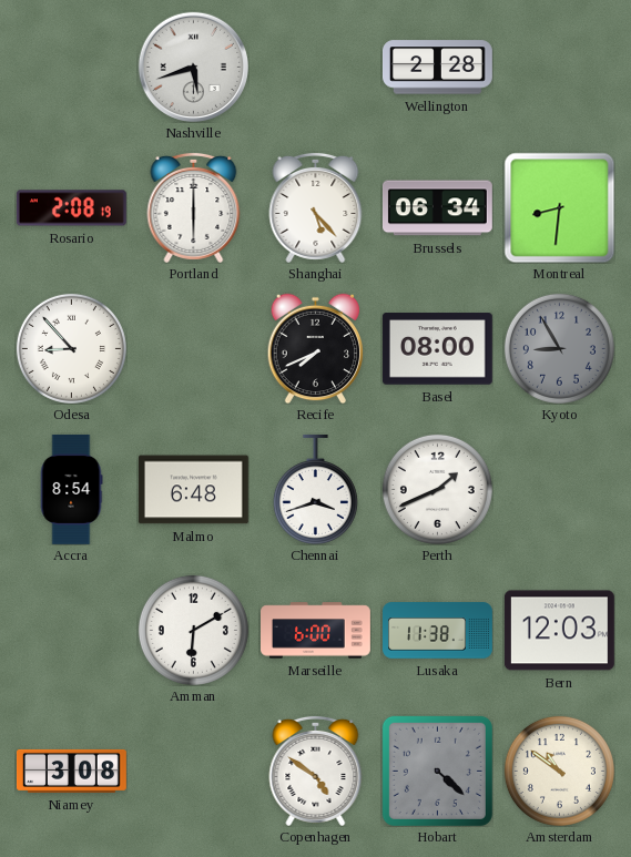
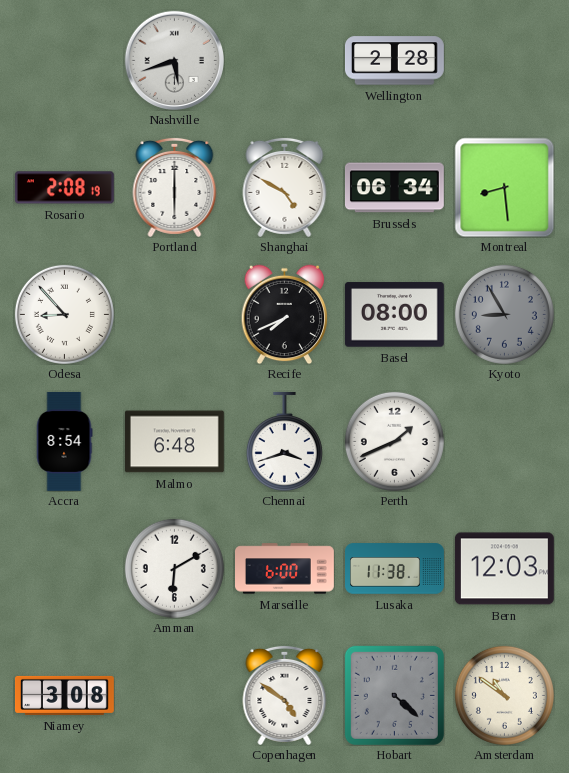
Shanghai: 5:23 -> 4:50
Montreal: 8:31 -> 8:29
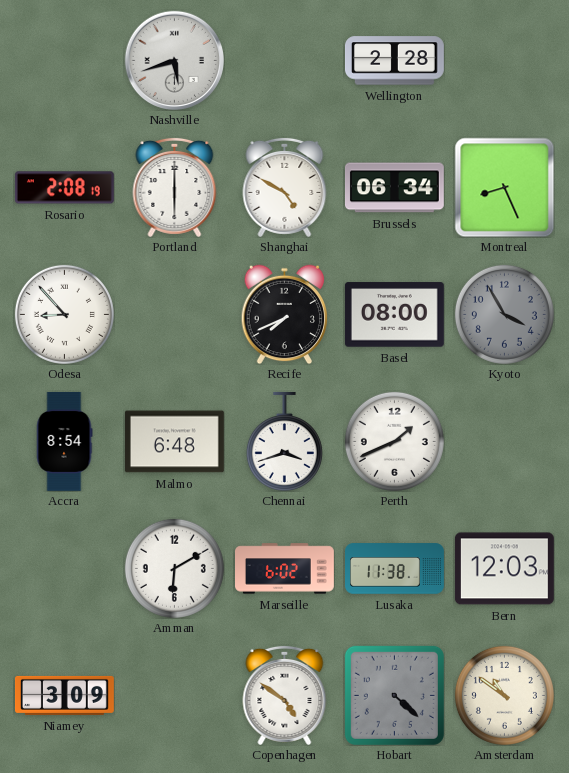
Montreal: 8:29 -> 8:26
Kyoto: 8:55 -> 3:55
Marseille: 6:00 -> 6:02
Niamey: 3:08 -> 3:09
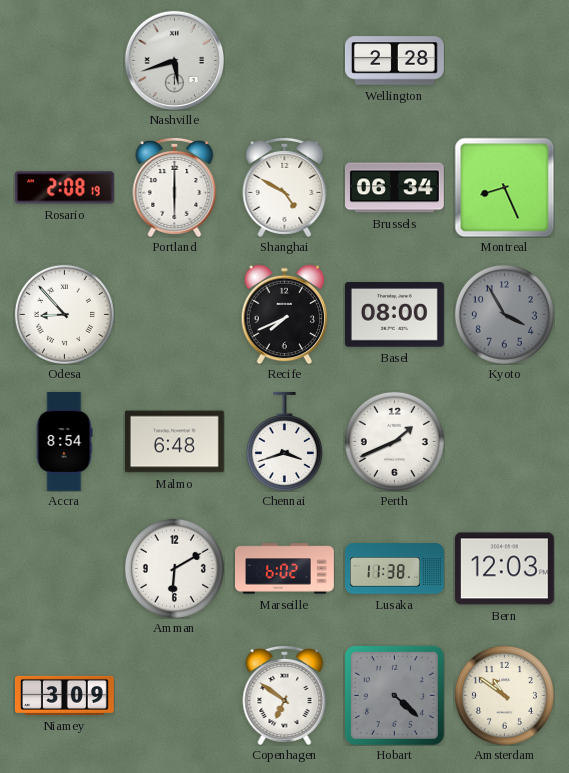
Copenhagen: 4:51 -> 6:51
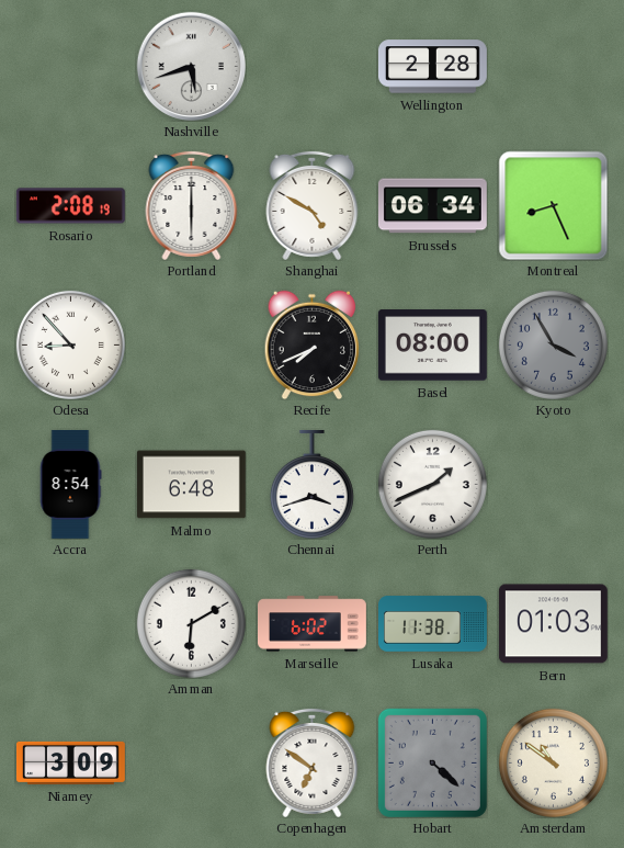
Bern: 12:03 -> 01:03
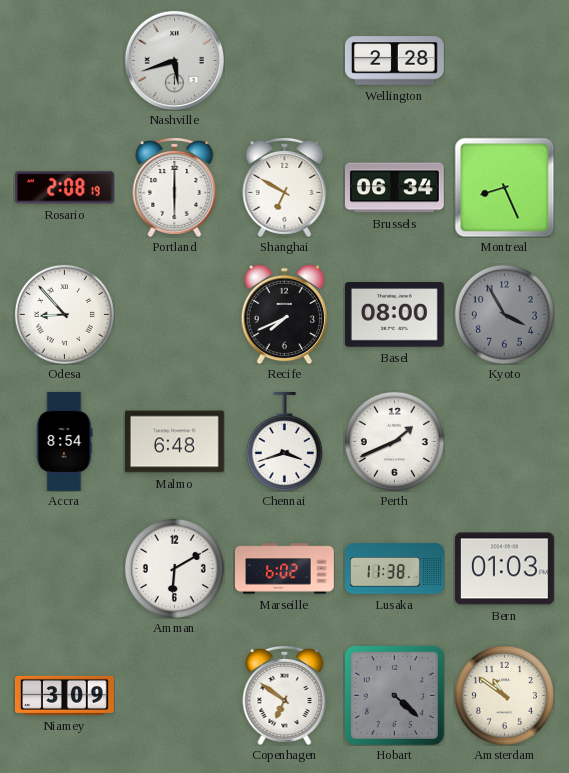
Shanghai: 4:50 -> 6:50
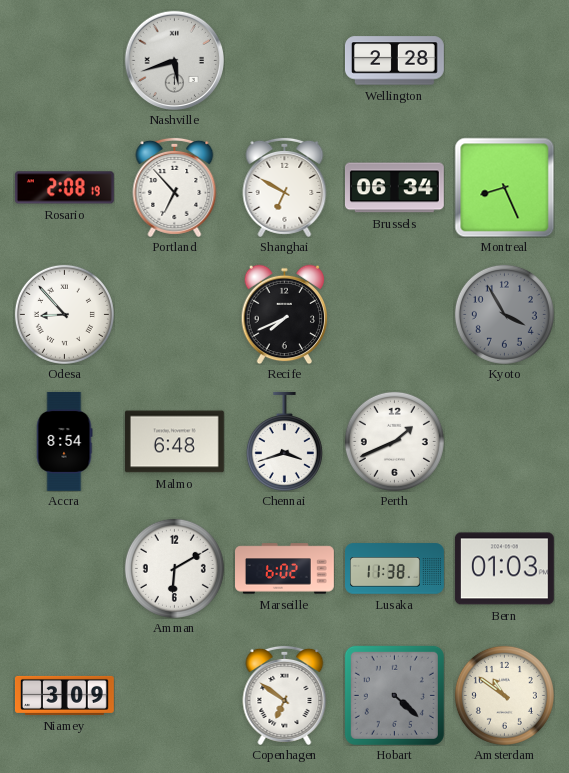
Portland: 6:00 -> 6:53
Basel: 08:00 -> none
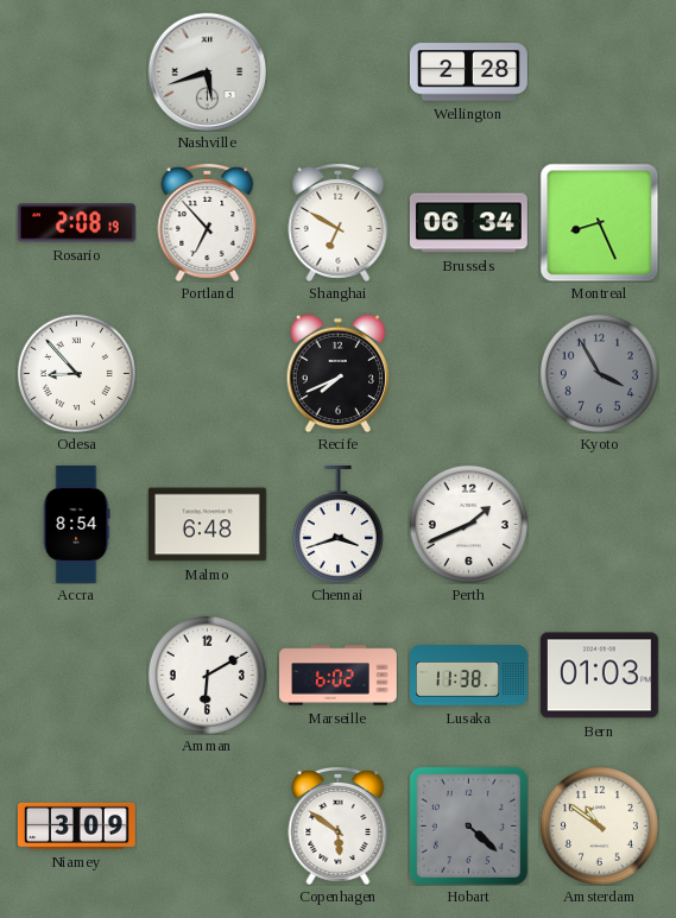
Copenhagen: 6:51 -> 5:51
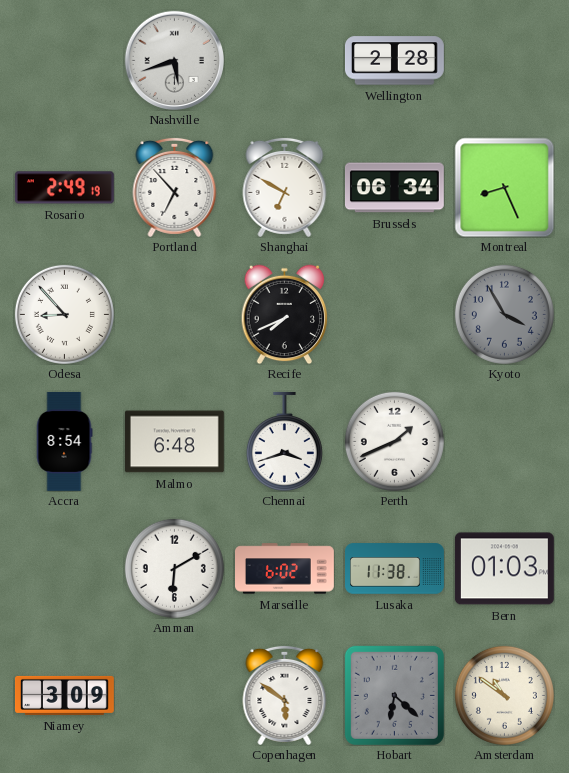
Rosario: 2:08 -> 2:49
Hobart: 4:22 -> 6:22
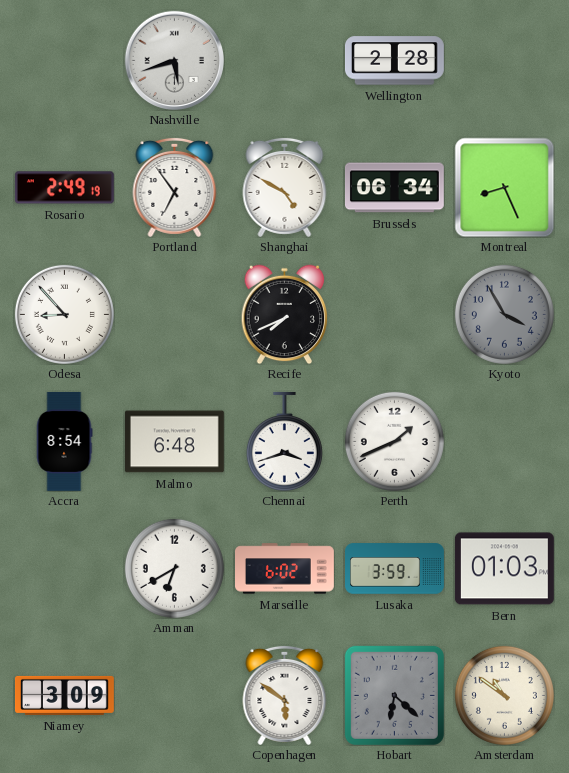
Portland: 6:53 -> 6:54
Shanghai: 6:50 -> 4:50
Amman: 6:10 -> 6:40
Lusaka: 11:38 -> 3:59
